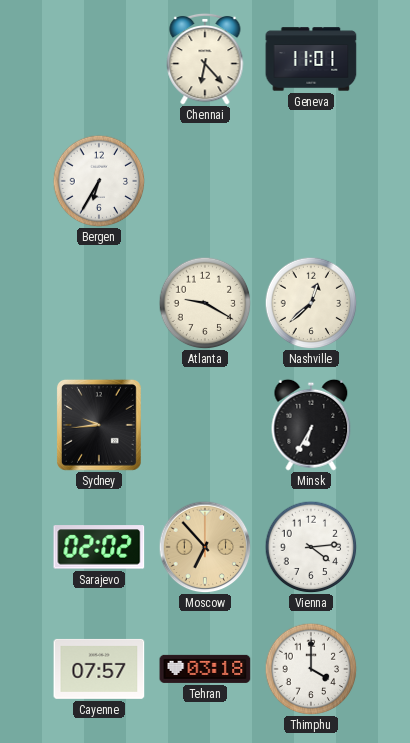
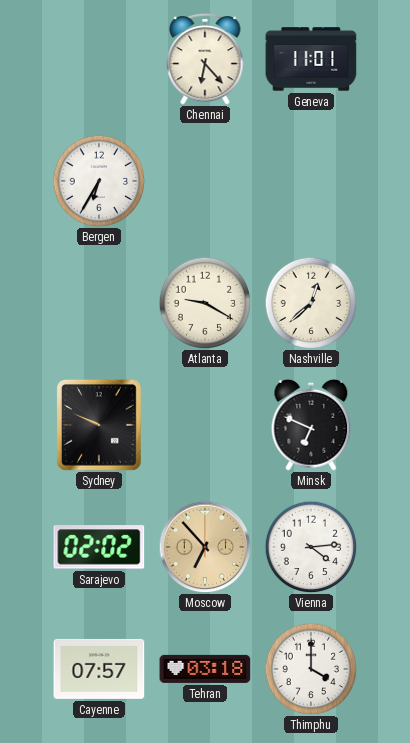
Sydney: 9:44 -> 9:49
Minsk: 6:35 -> 6:49
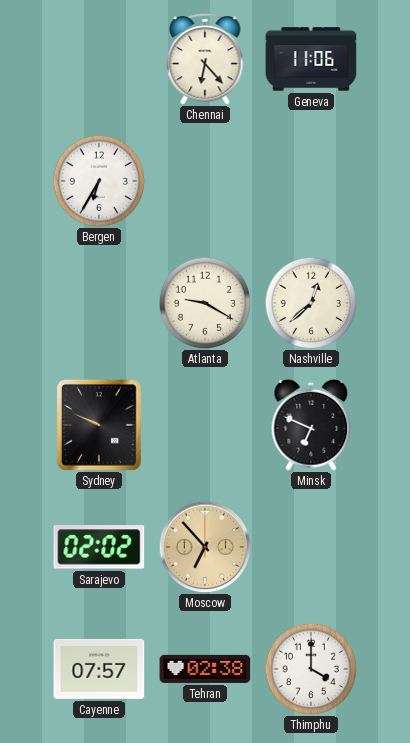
Geneva: 11:01 -> 11:06
Vienna: 4:14 -> none
Tehran: 03:18 -> 02:38
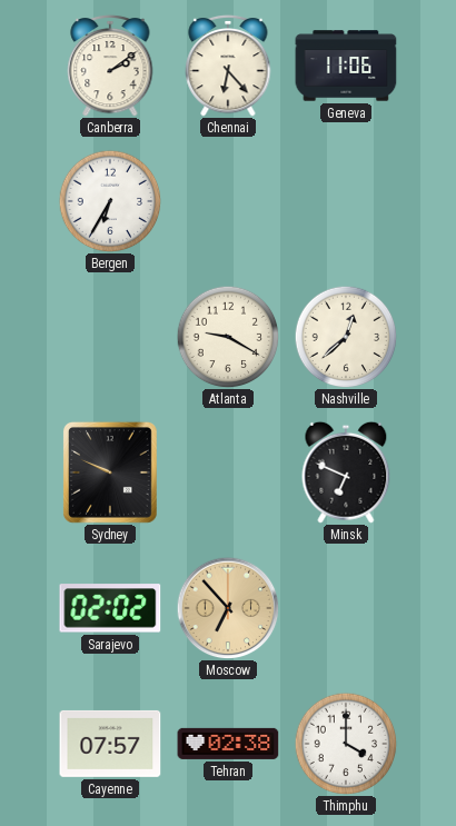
Canberra: none -> 2:09
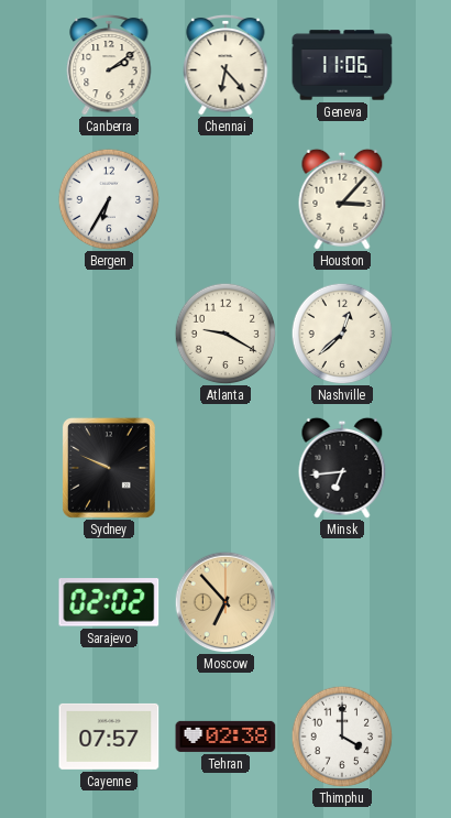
Houston: none -> 3:07
Minsk: 6:49 -> 6:44
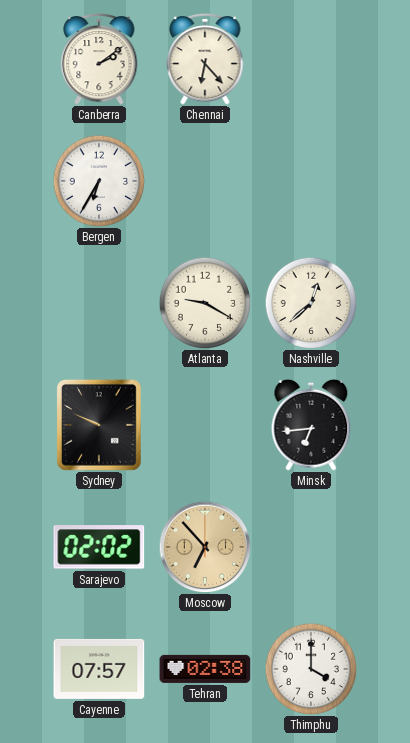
Geneva: 11:06 -> none
Houston: 3:07 -> none
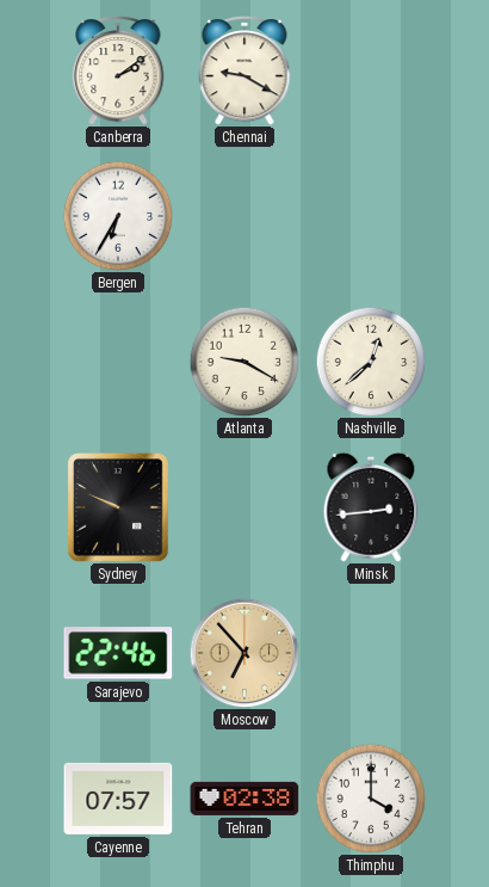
Chennai: 6:23 -> 9:20
Minsk: 6:44 -> 2:44
Sarajevo: 02:02 -> 22:46
